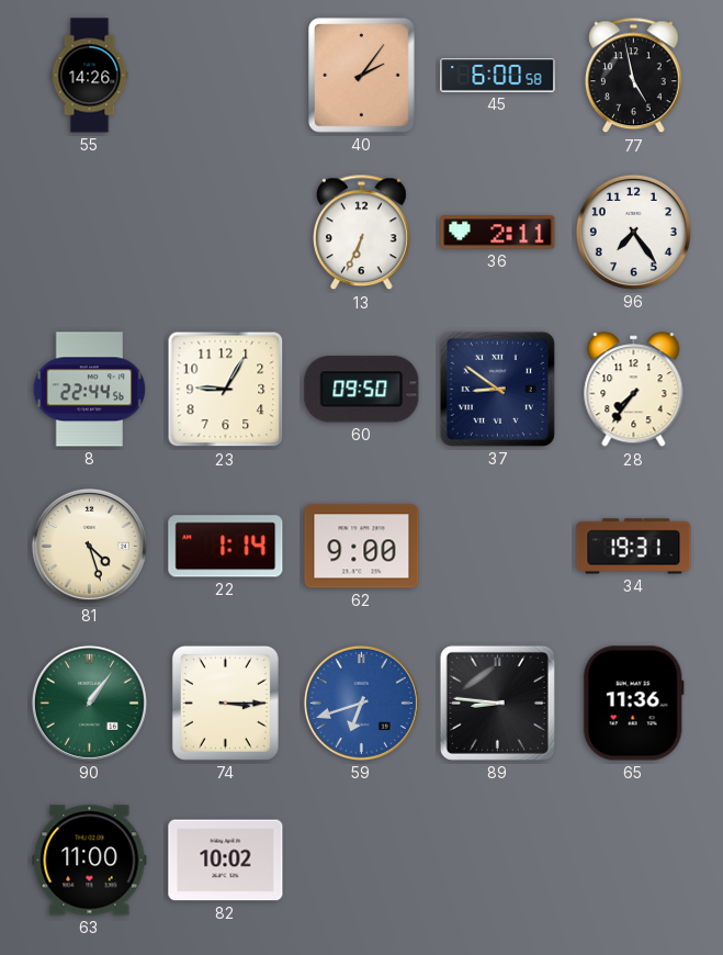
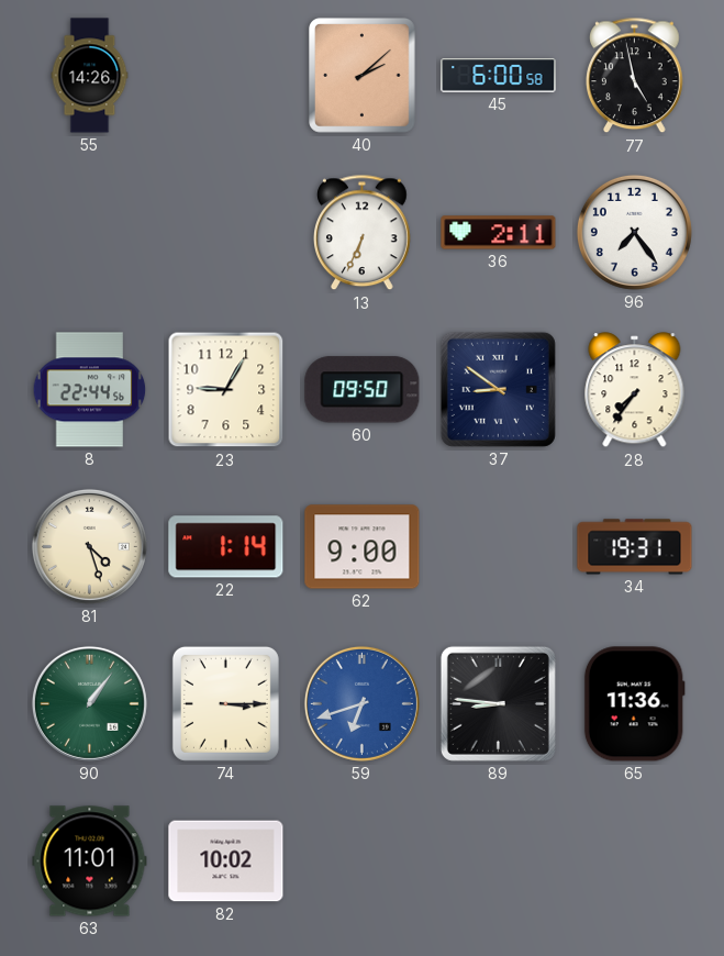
40: 2:06 -> 2:08
63: 11:00 -> 11:01
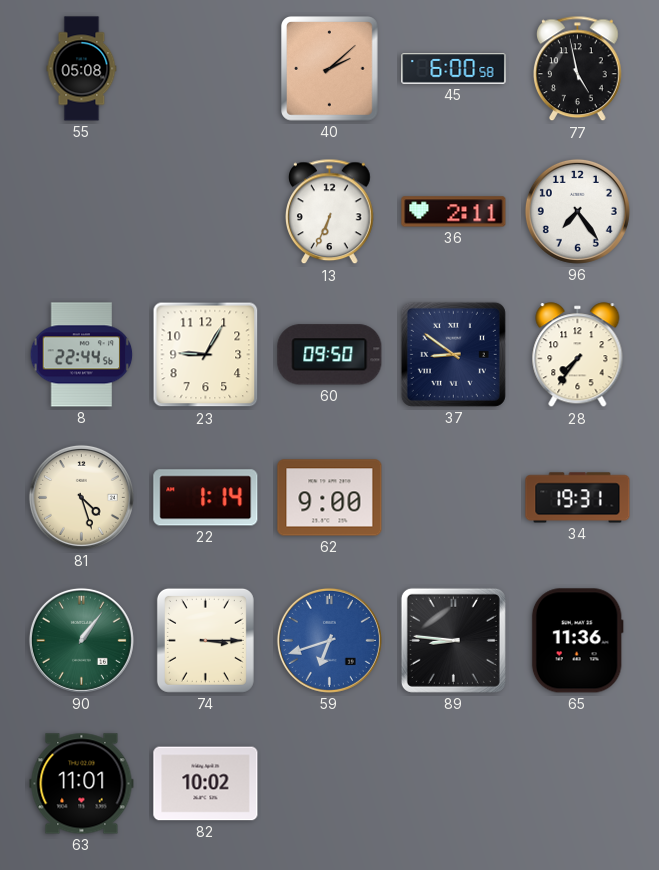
55: 14:26 -> 05:08
